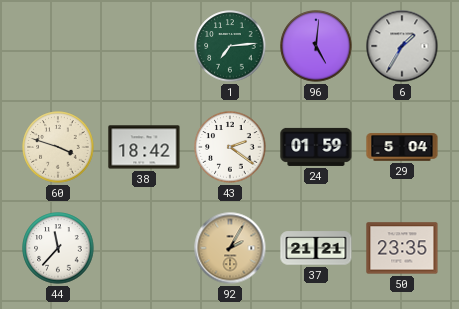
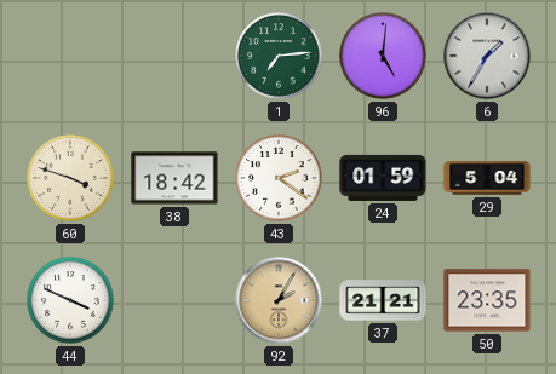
44: 11:37 -> 3:49
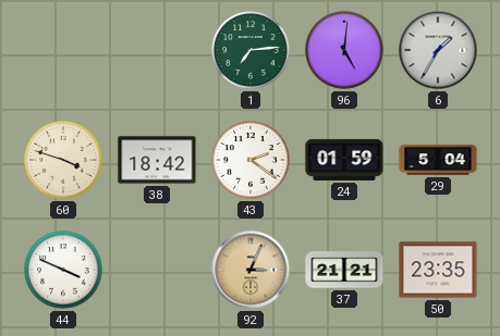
92: 2:05 -> 3:04
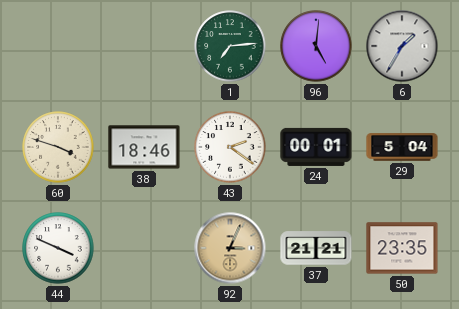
38: 18:42 -> 18:46
24: 01:59 -> 00:01
